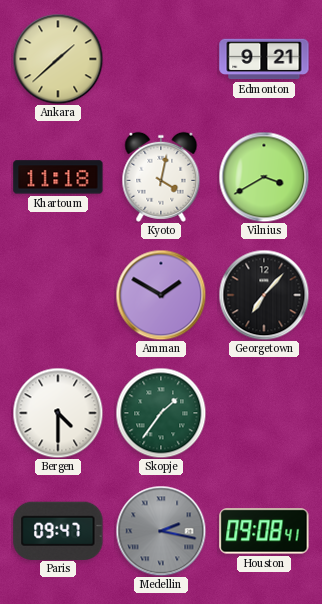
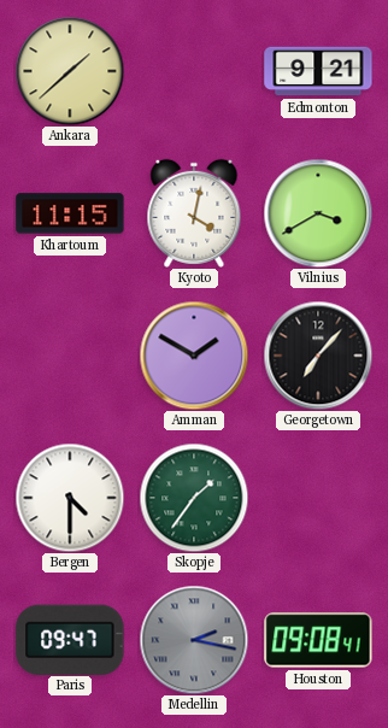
Khartoum: 11:18 -> 11:15
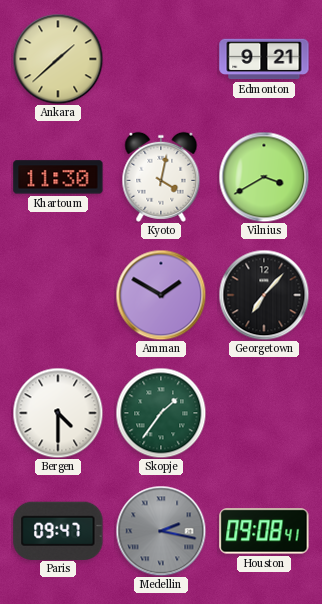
Khartoum: 11:15 -> 11:30
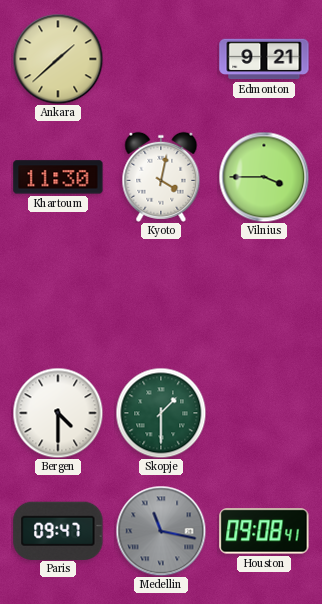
Vilnius: 3:40 -> 3:45
Amman: 1:50 -> none
Georgetown: 7:07 -> none
Skopje: 1:36 -> 1:30
Medellin: 2:17 -> 11:17
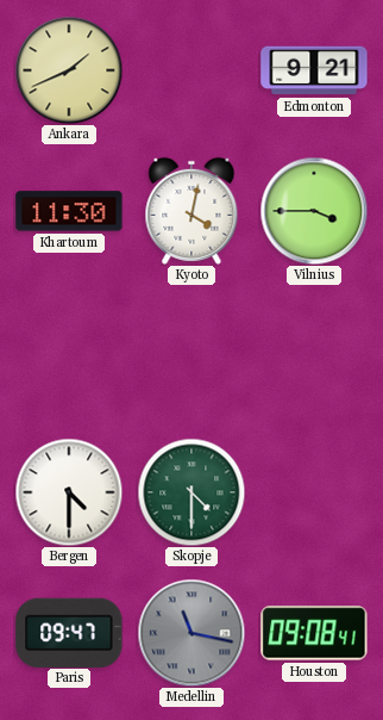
Ankara: 1:38 -> 1:41
Skopje: 1:30 -> 4:30
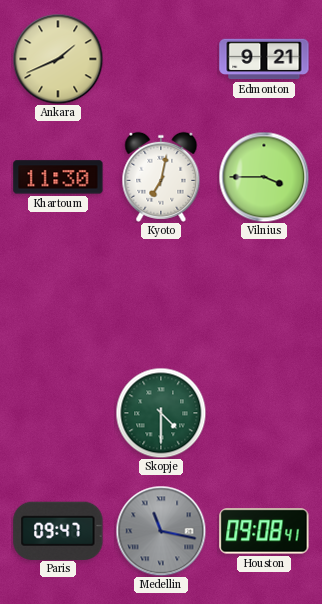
Kyoto: 4:02 -> 7:02
Bergen: 4:30 -> none
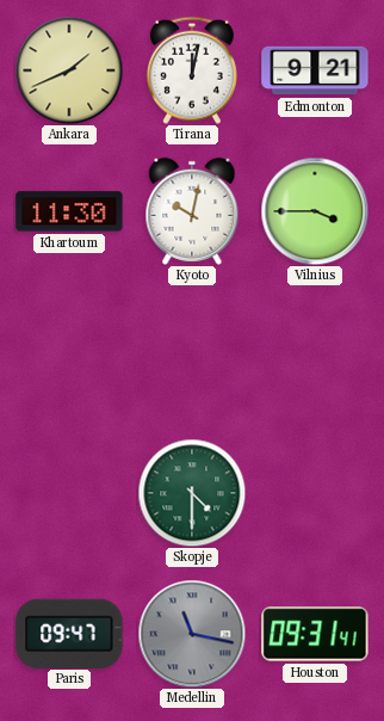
Tirana: none -> 12:02
Kyoto: 7:02 -> 10:02
Houston: 09:08 -> 09:31
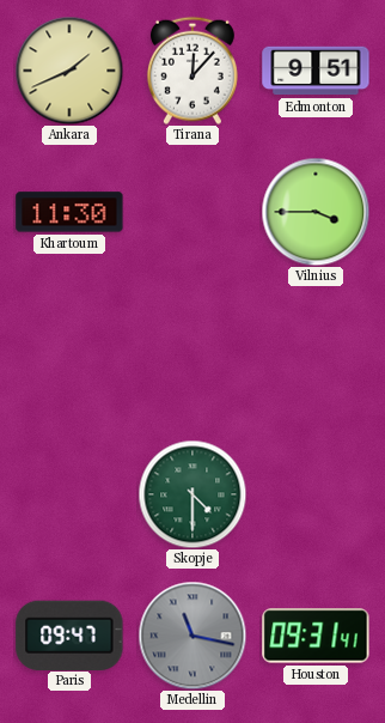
Tirana: 12:02 -> 12:07
Edmonton: 9:21 -> 9:51
Kyoto: 10:02 -> none
